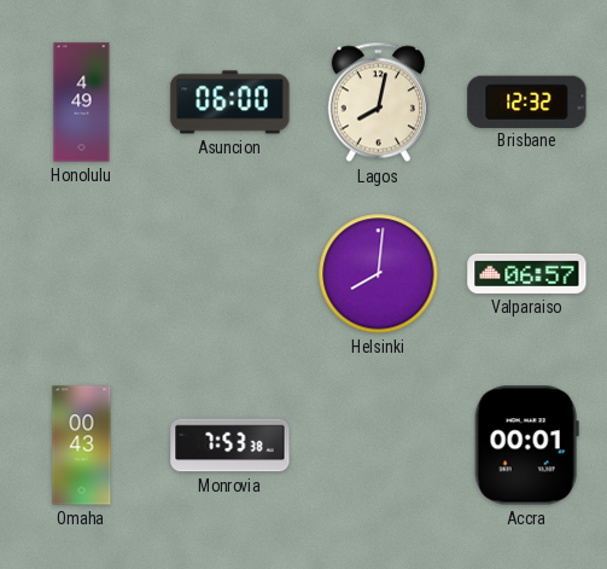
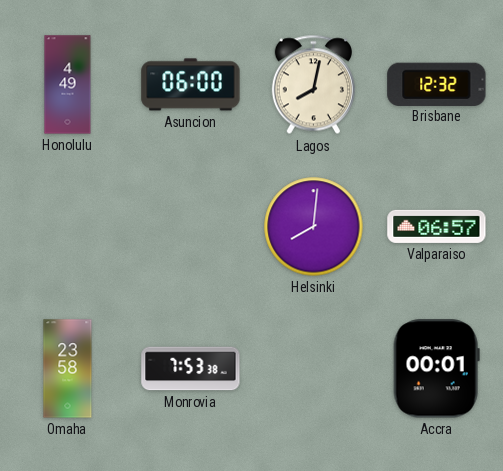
Omaha: 00:43 -> 23:58
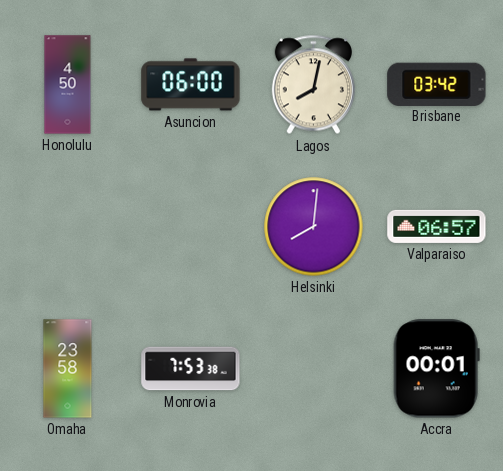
Honolulu: 4:49 -> 4:50
Brisbane: 12:32 -> 03:42
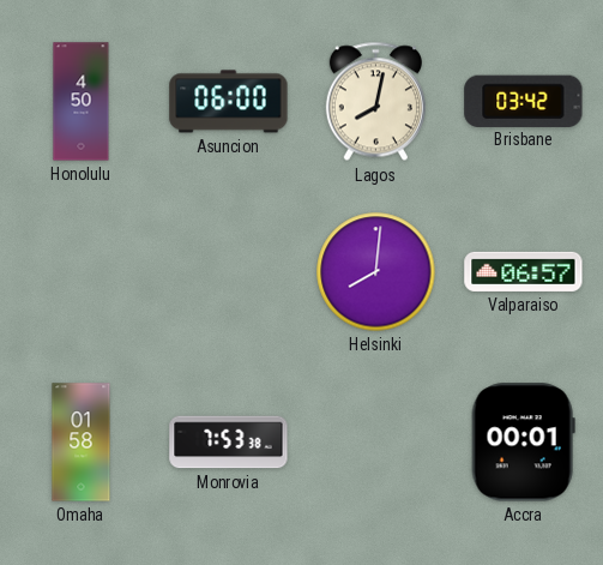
Omaha: 23:58 -> 01:58
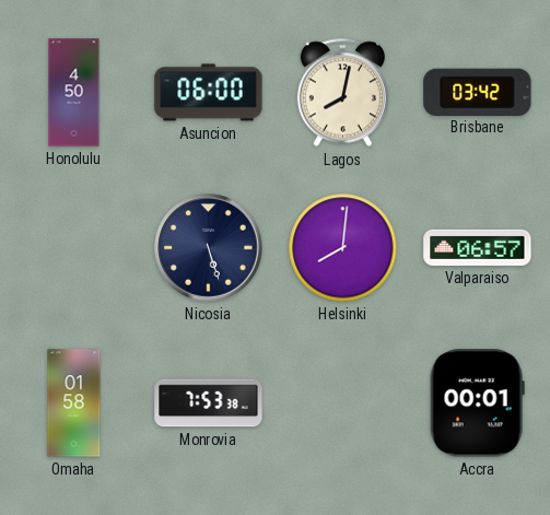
Nicosia: none -> 5:27
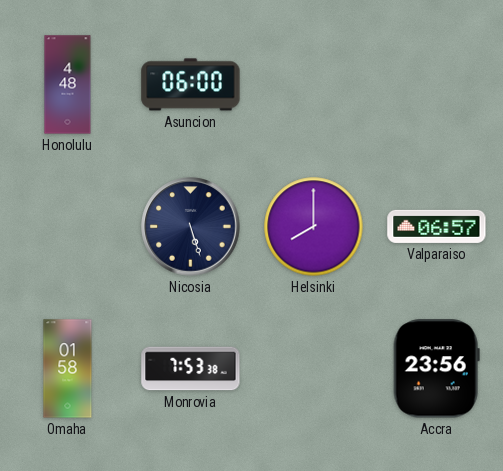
Honolulu: 4:50 -> 4:48
Lagos: 8:02 -> none
Brisbane: 03:42 -> none
Helsinki: 8:01 -> 8:00
Accra: 00:01 -> 23:56
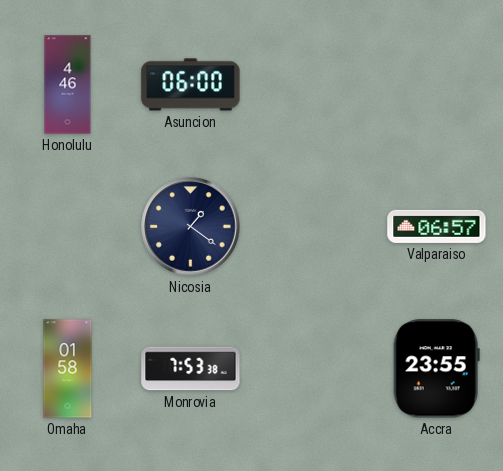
Honolulu: 4:48 -> 4:46
Nicosia: 5:27 -> 1:21
Helsinki: 8:00 -> none
Accra: 23:56 -> 23:55
